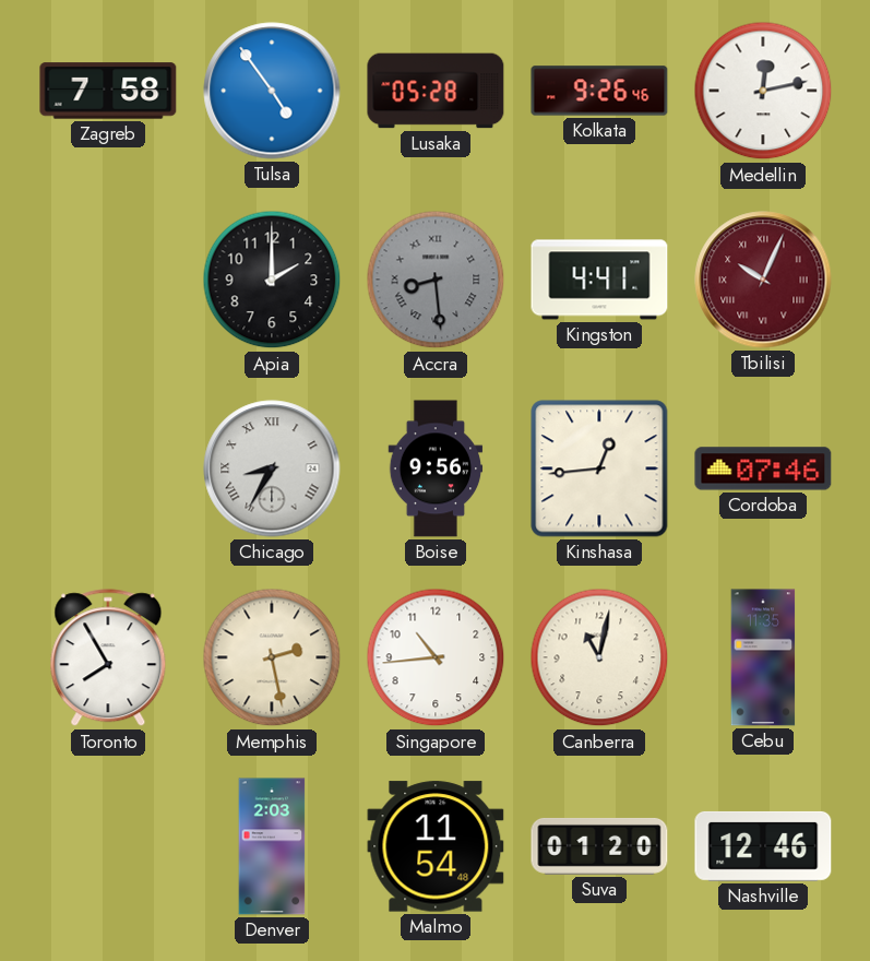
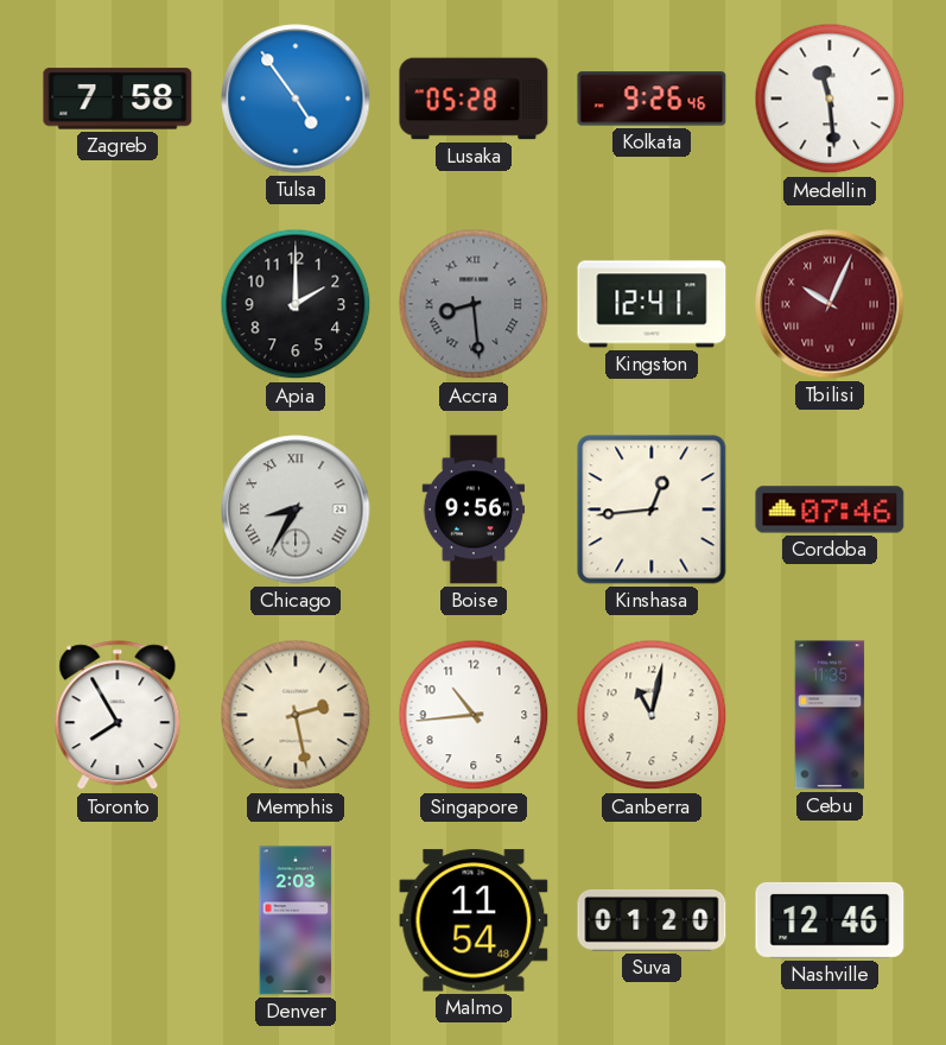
Medellin: 12:13 -> 11:29
Kingston: 4:41 -> 12:41
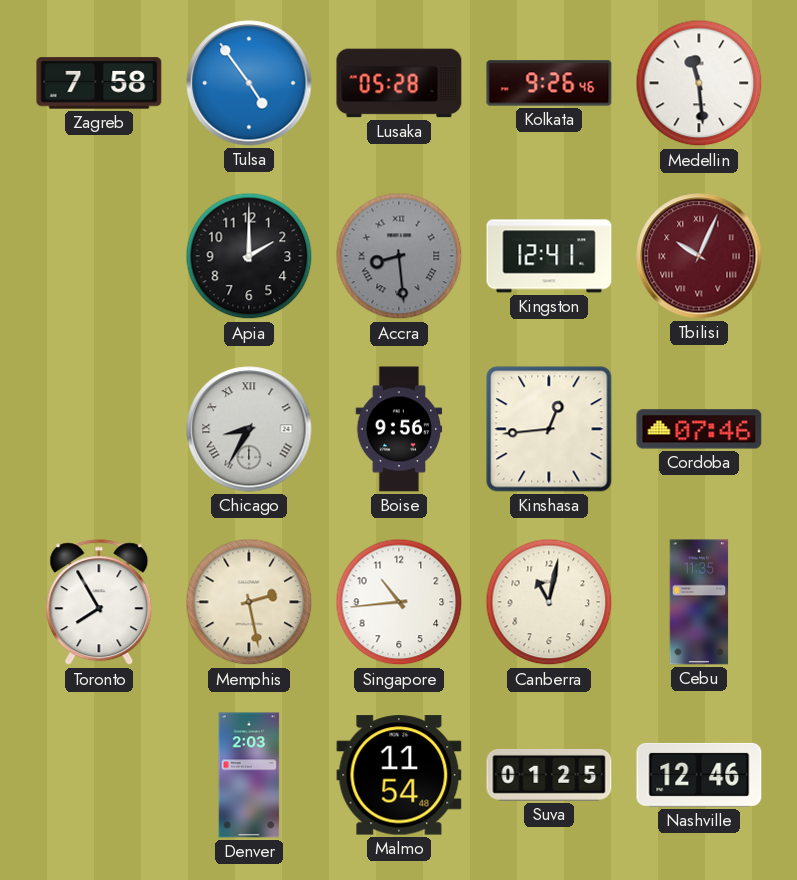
Suva: 01:20 -> 01:25
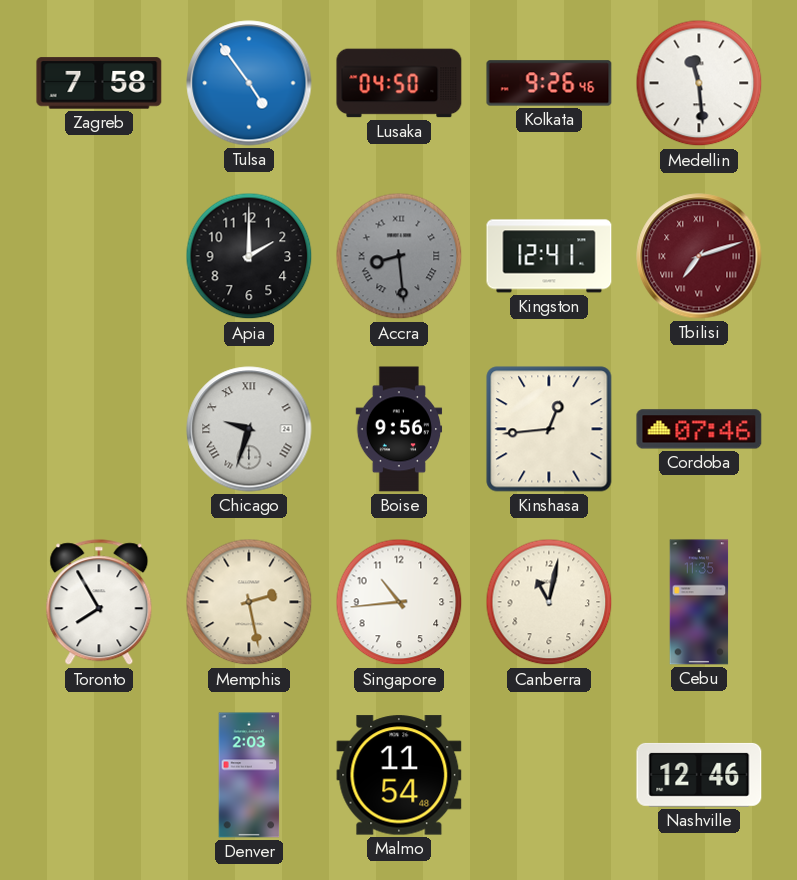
Lusaka: 05:28 -> 04:50
Tbilisi: 10:04 -> 7:12
Chicago: 8:35 -> 9:33
Suva: 01:25 -> none
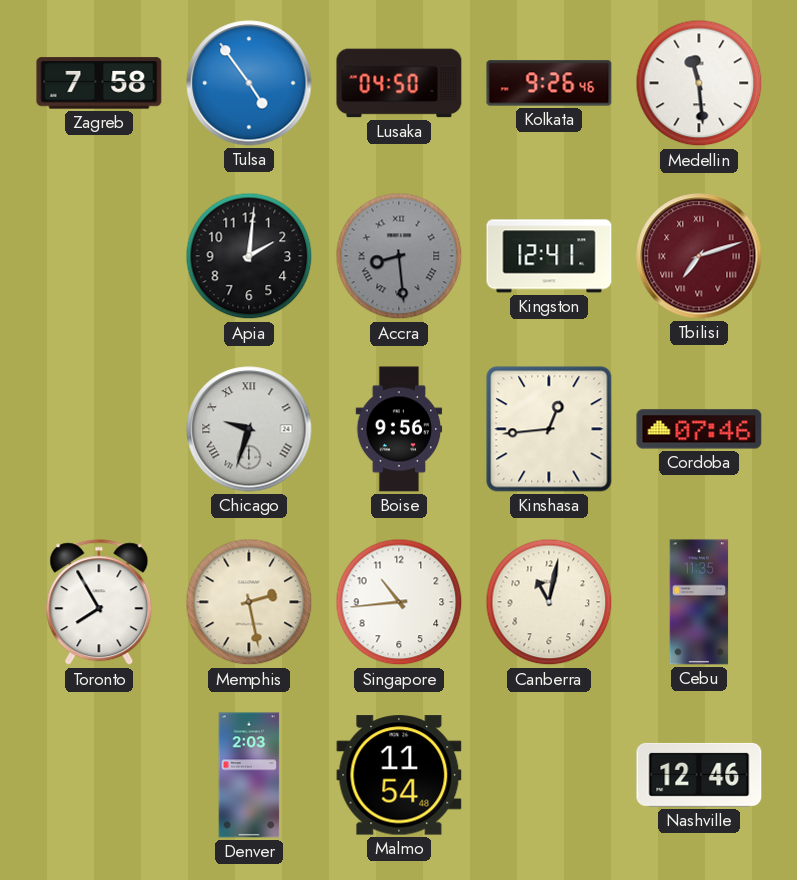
Apia: 2:00 -> 2:01
